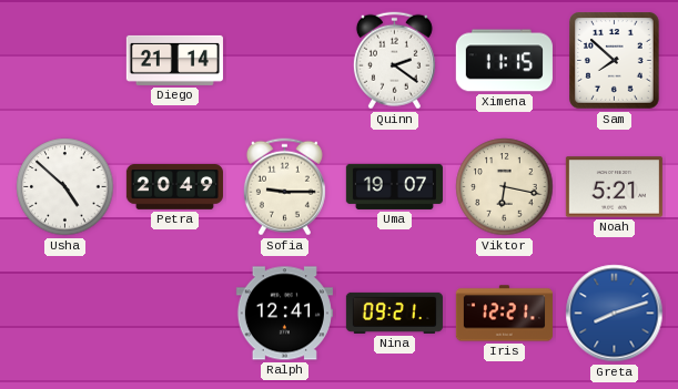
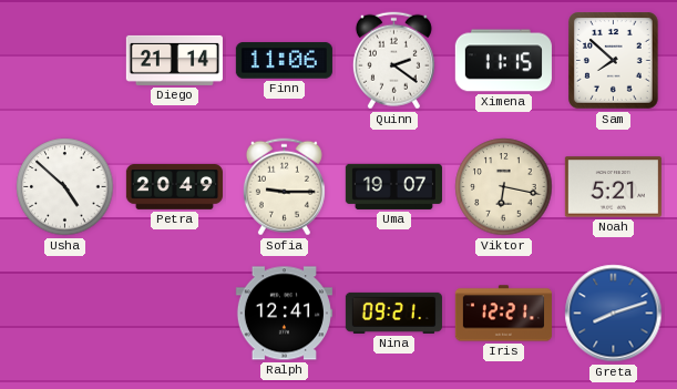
Finn: none -> 11:06
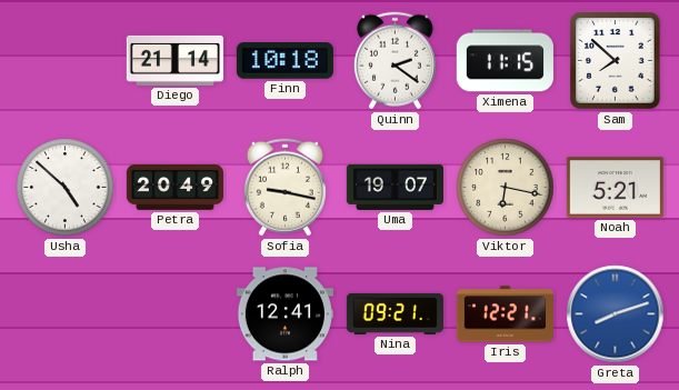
Finn: 11:06 -> 10:18
Sofia: 9:15 -> 9:17
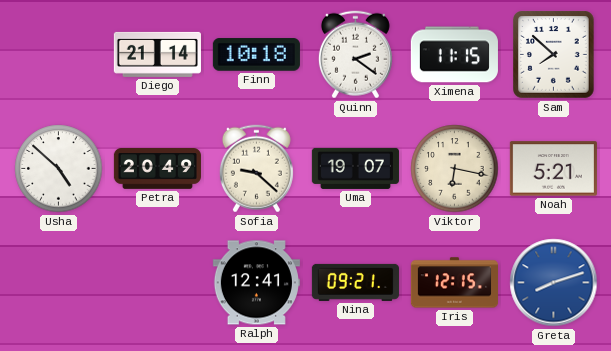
Sofia: 9:17 -> 9:22
Iris: 12:21 -> 12:15
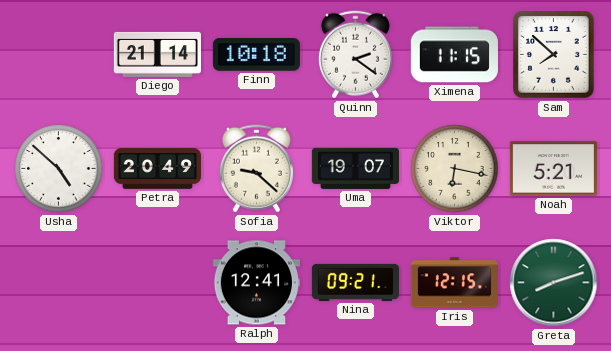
Greta dial: blue -> green
